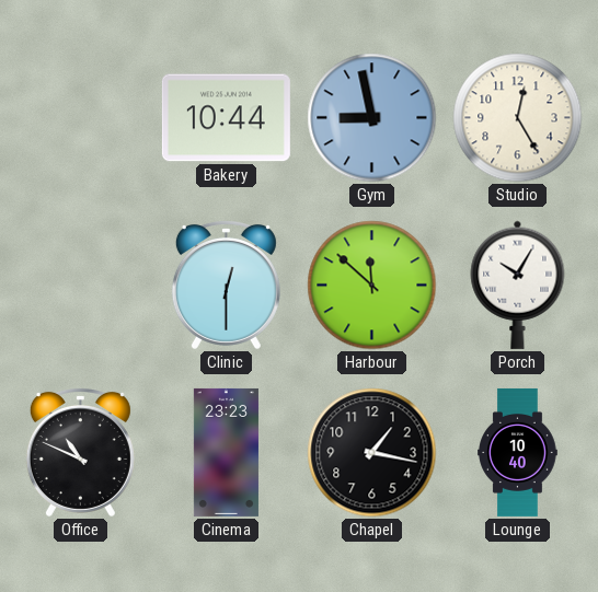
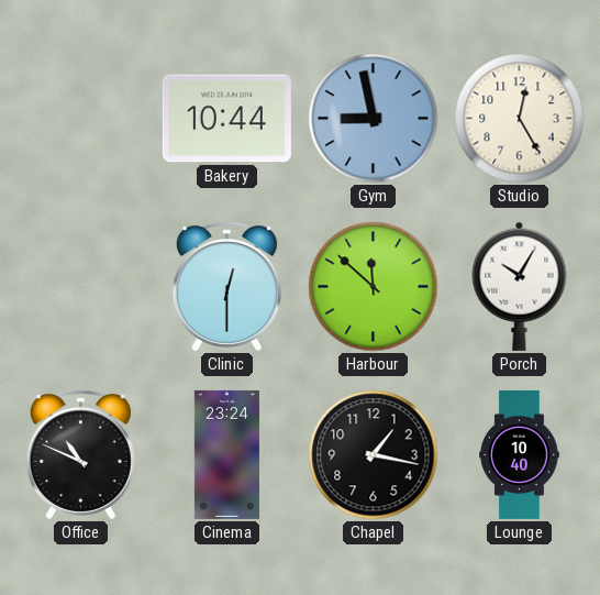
Cinema: 23:23 -> 23:24
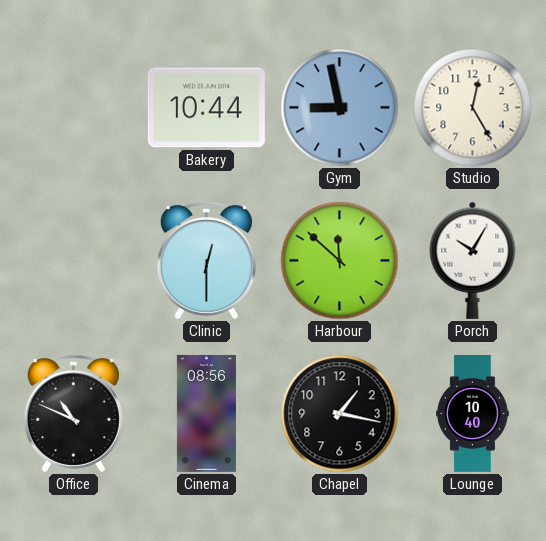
Cinema: 23:24 -> 08:56
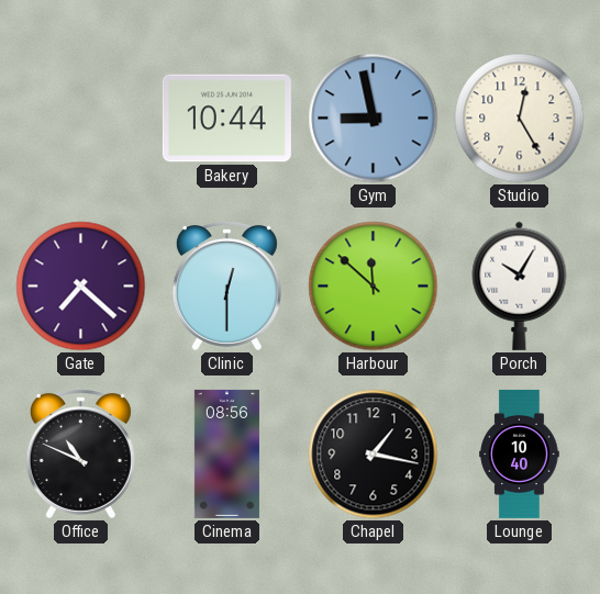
Gate: none -> 7:22
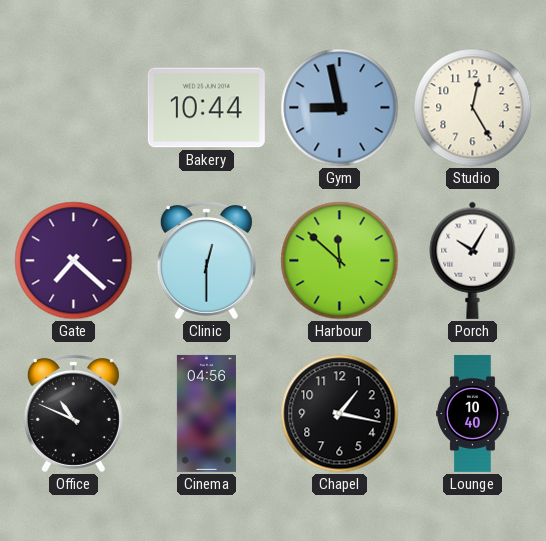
Cinema: 08:56 -> 04:56
